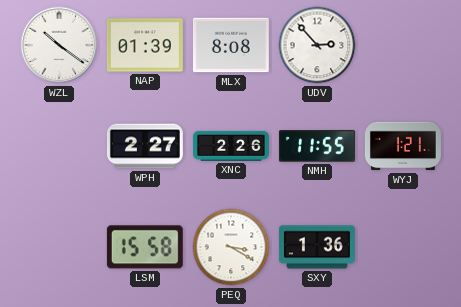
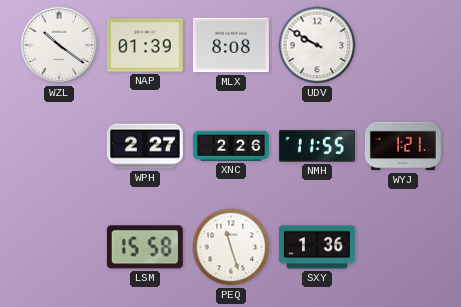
UDV: 2:53 -> 9:50
PEQ: 3:20 -> 11:27
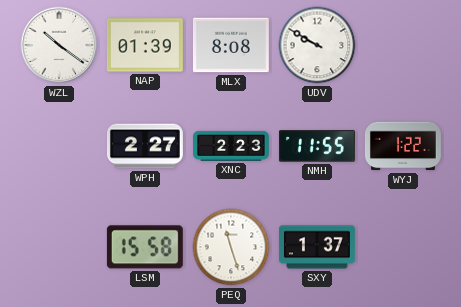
XNC: 2:26 -> 2:23
WYJ: 1:21 -> 1:22
SXY: 1:36 -> 1:37
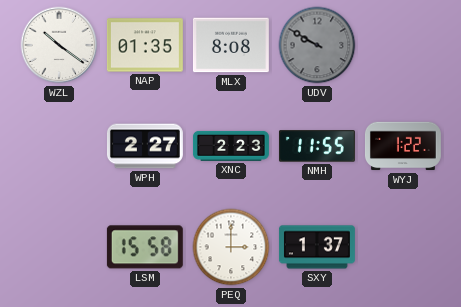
NAP: 01:39 -> 01:35
UDV dial: white -> grey
PEQ: 11:27 -> 3:00
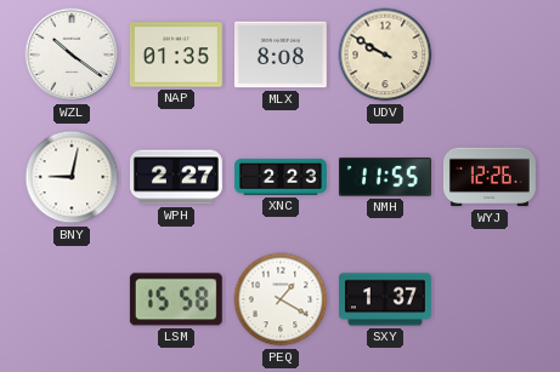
UDV dial: grey -> cream
BNY: none -> 9:02
WYJ: 1:22 -> 12:26
PEQ: 3:00 -> 1:20
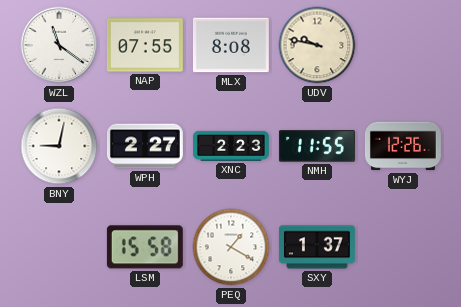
WZL: 10:21 -> 11:21
NAP: 01:35 -> 07:55
UDV: 9:50 -> 9:47
